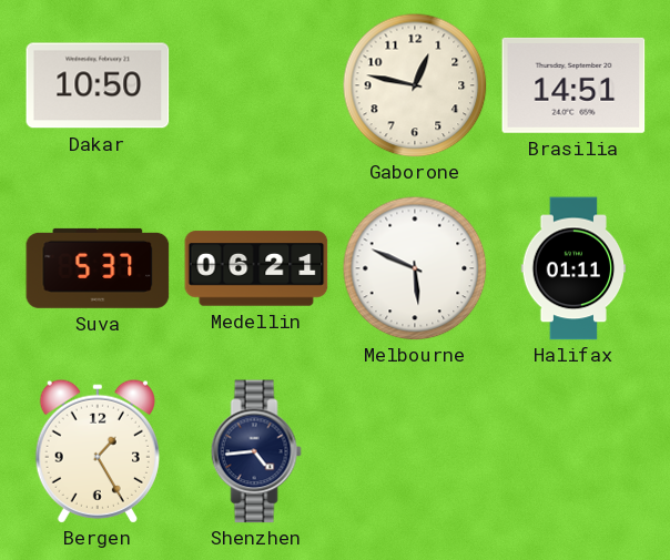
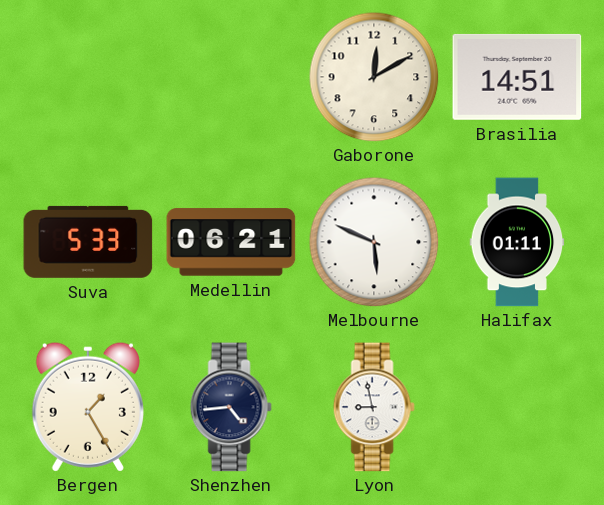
Dakar: 10:50 -> none
Gaborone: 12:47 -> 12:10
Suva: 5:37 -> 5:33
Lyon: none -> 8:58
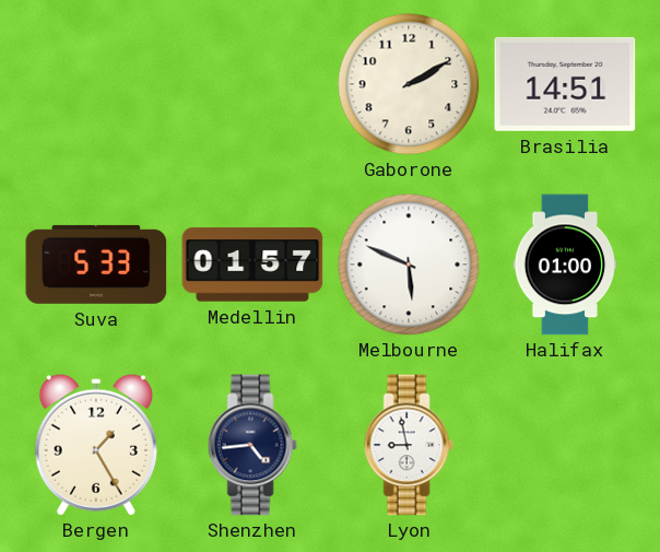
Gaborone: 12:10 -> 2:10
Medellin: 06:21 -> 01:57
Halifax: 01:11 -> 01:00
